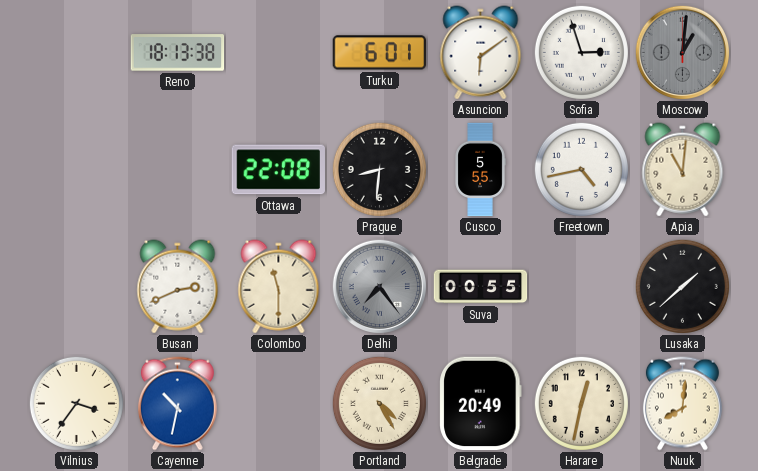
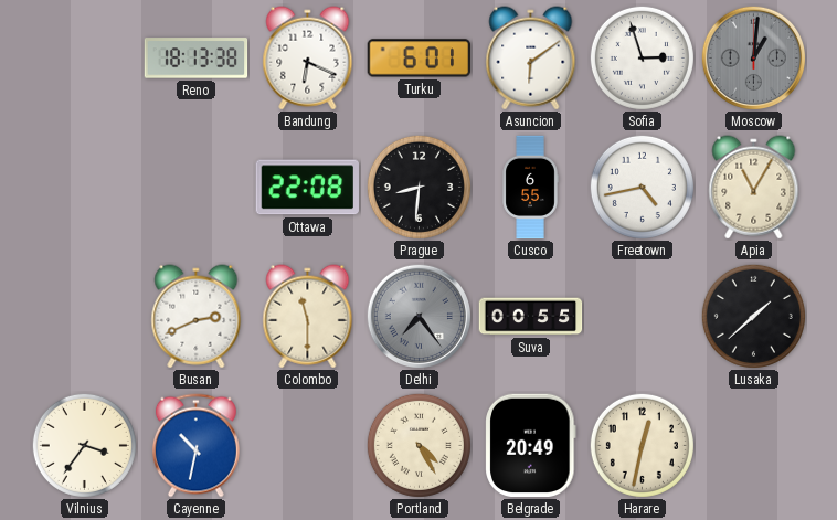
Bandung: none -> 6:19
Cusco: 5:55 -> 6:55
Apia: 11:01 -> 11:05
Nuuk: 8:01 -> none
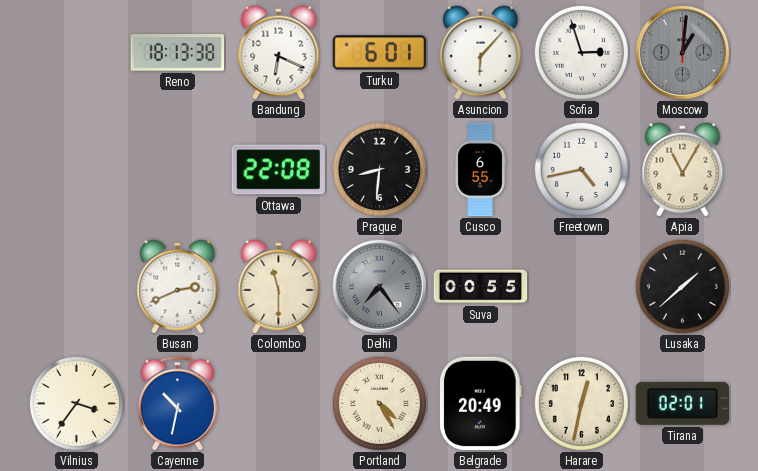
Asuncion: 6:09 -> 6:07
Tirana: none -> 02:01
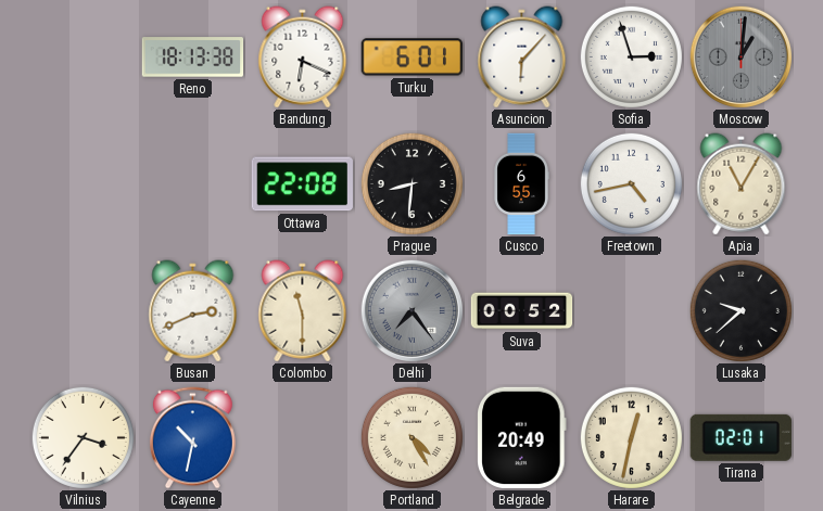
Suva: 00:55 -> 00:52
Lusaka: 1:38 -> 9:38
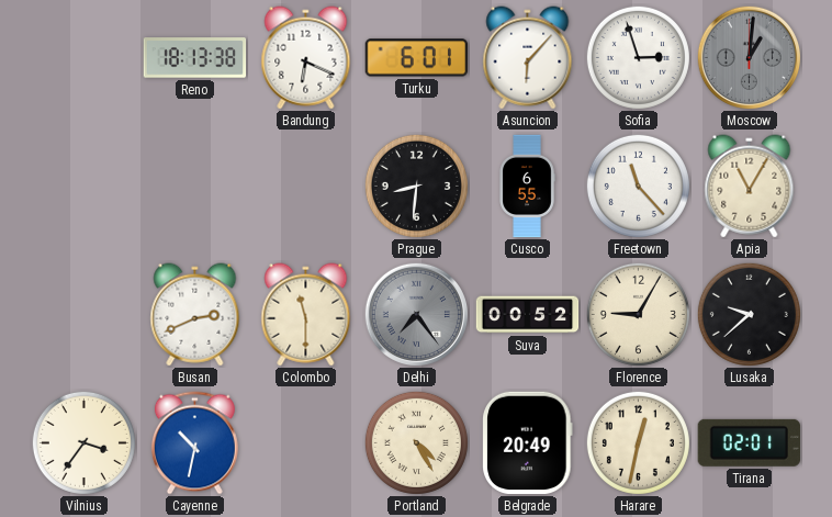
Ottawa: 22:08 -> none
Freetown: 4:43 -> 11:23
Florence: none -> 9:05
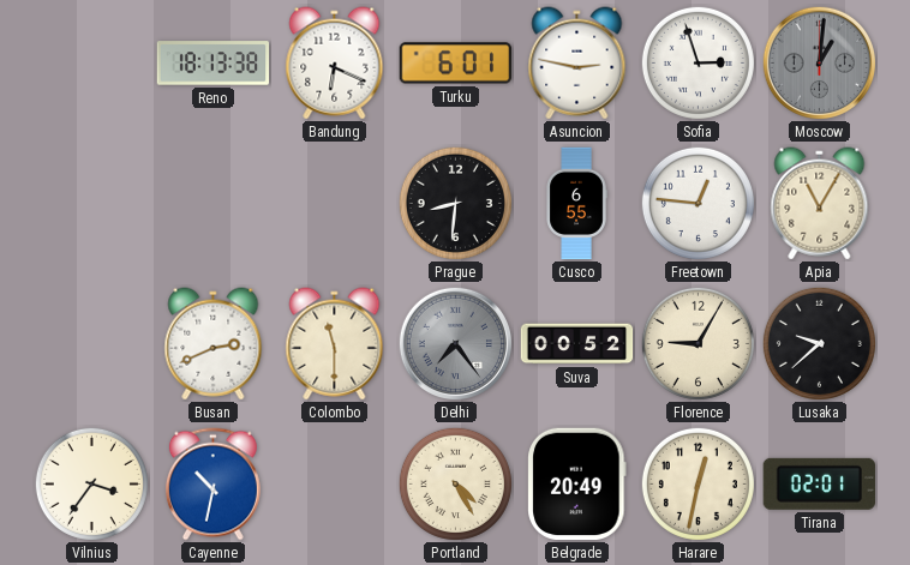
Asuncion: 6:07 -> 2:47
Freetown: 11:23 -> 12:46
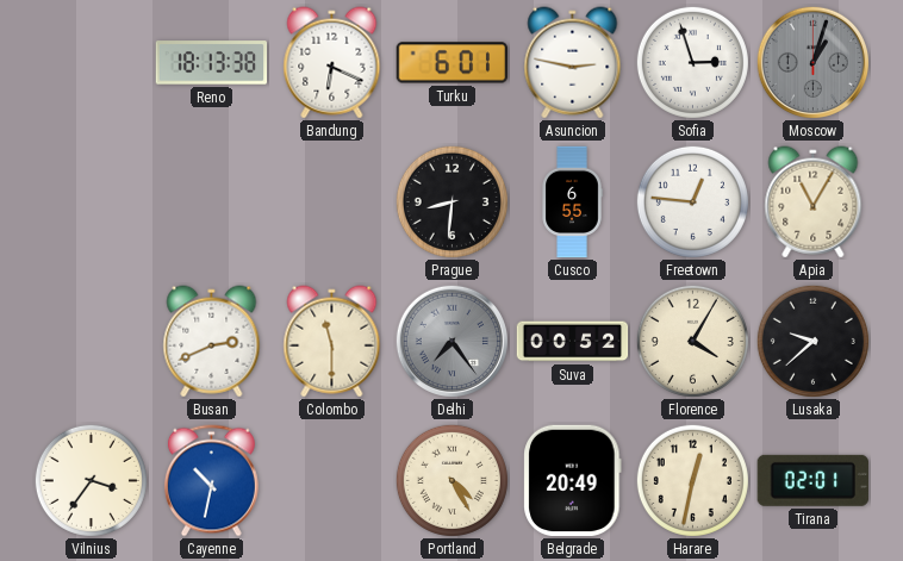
Moscow: 1:01 -> 1:03
Florence: 9:05 -> 4:05
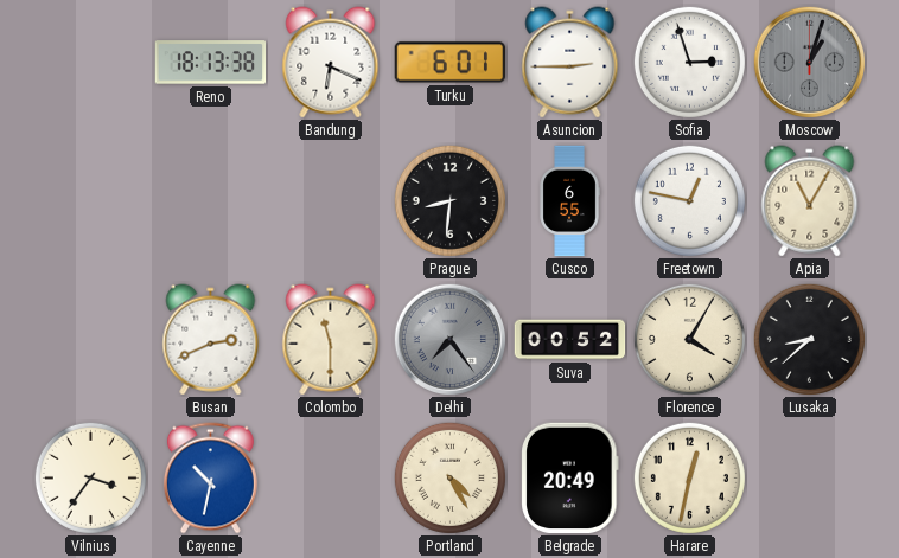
Asuncion: 2:47 -> 2:45
Freetown: 12:46 -> 12:47
Lusaka: 9:38 -> 8:38
Tirana: 02:01 -> none
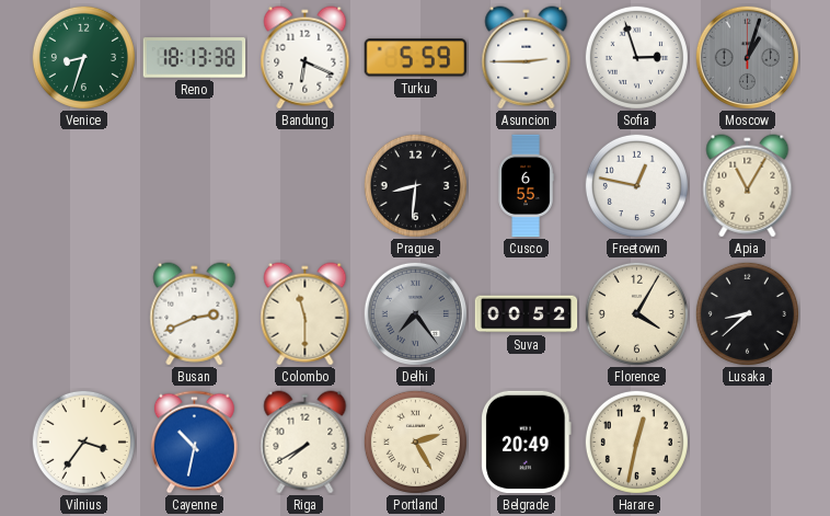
Venice: none -> 8:33
Turku: 6:01 -> 5:59
Riga: none -> 7:40
Portland: 4:25 -> 2:25
